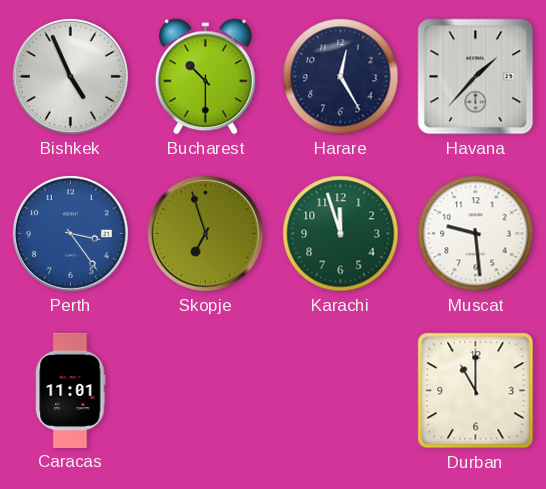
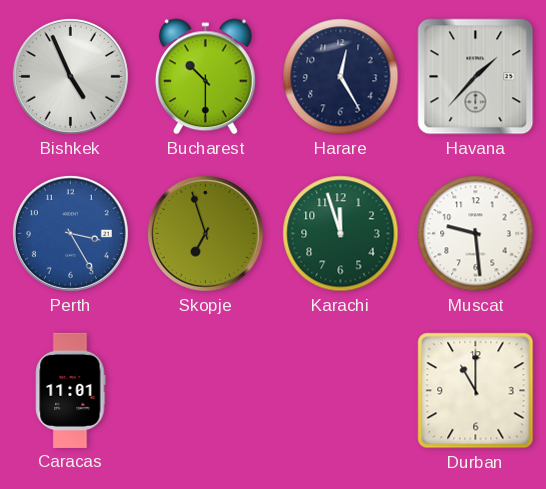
Perth: 3:24 -> 3:25
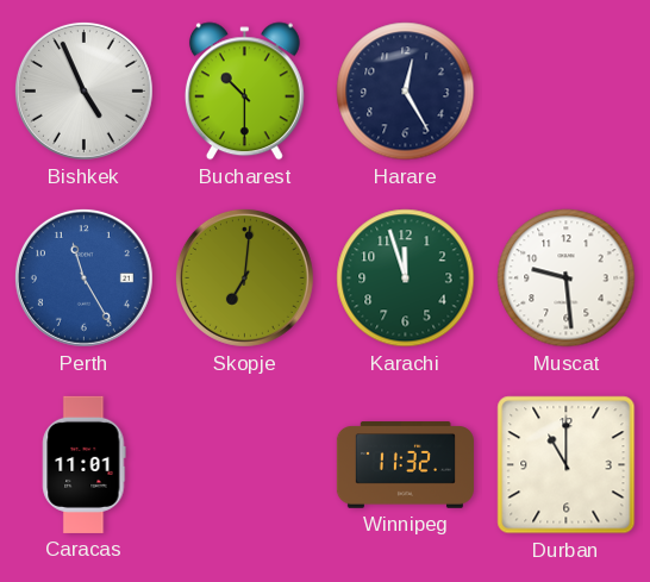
Havana: 1:37 -> none
Perth: 3:25 -> 11:25
Skopje: 6:57 -> 7:01
Winnipeg: none -> 11:32
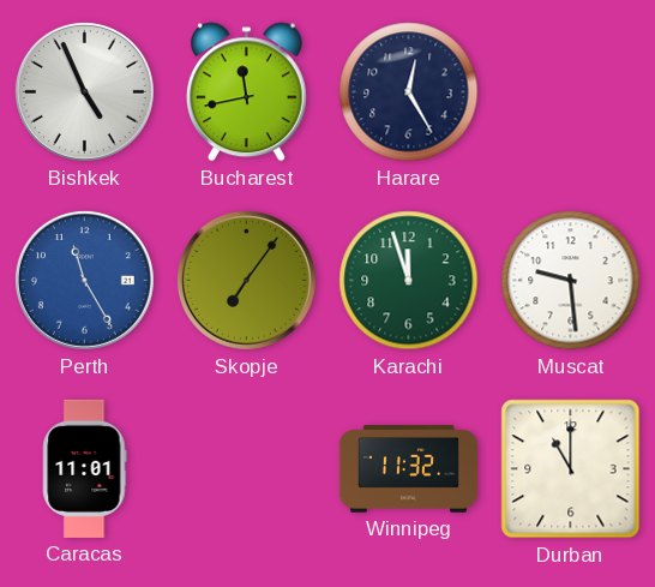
Bucharest: 10:30 -> 11:43
Skopje: 7:01 -> 7:06
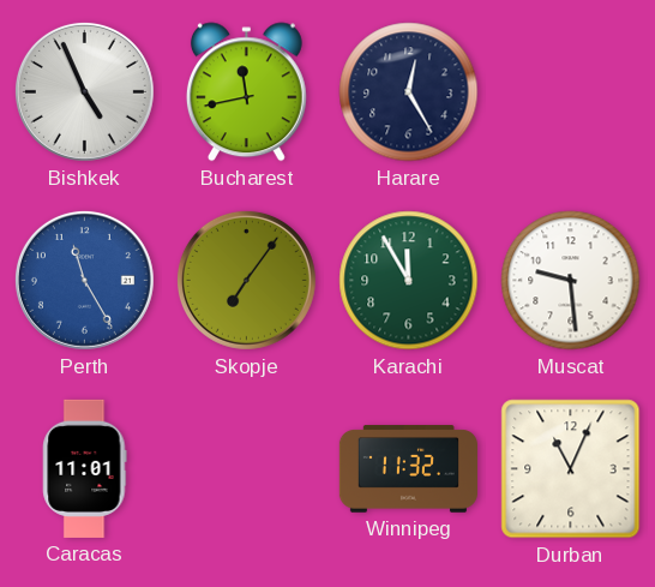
Karachi: 11:57 -> 11:55
Durban: 11:00 -> 11:04
